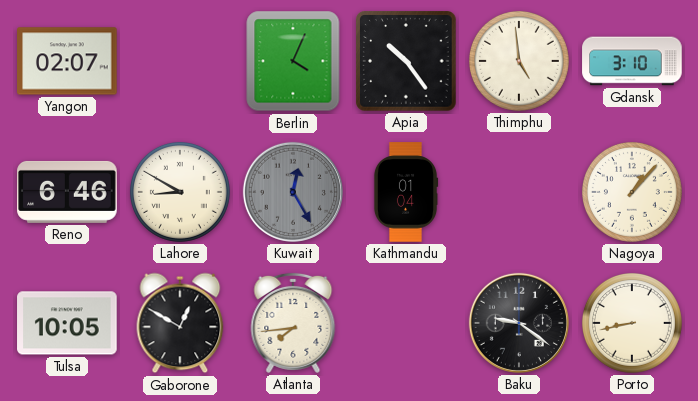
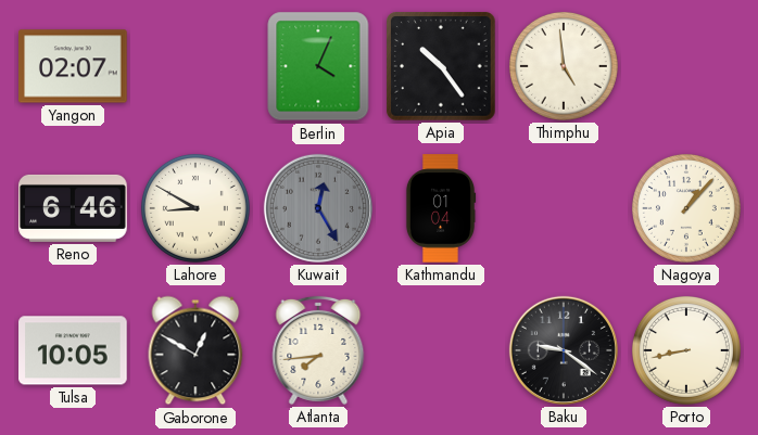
Gdansk: 3:10 -> none
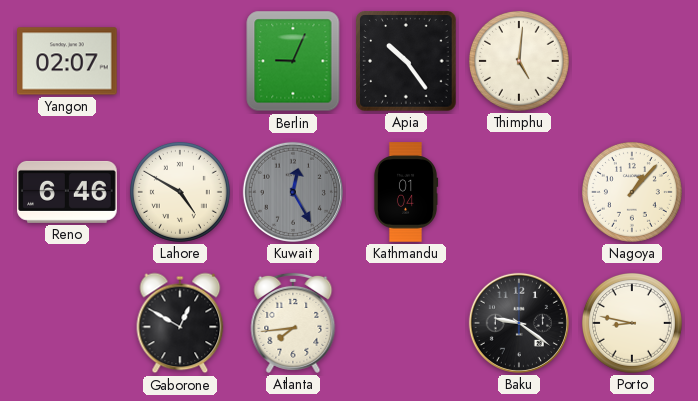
Berlin: 4:04 -> 9:04
Thimphu: 4:59 -> 5:01
Lahore: 8:50 -> 4:50
Tulsa: 10:05 -> none
Porto: 8:43 -> 8:47
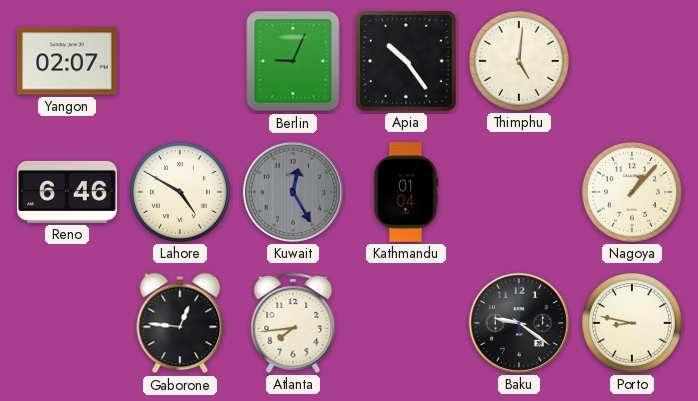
Gaborone: 12:50 -> 12:46
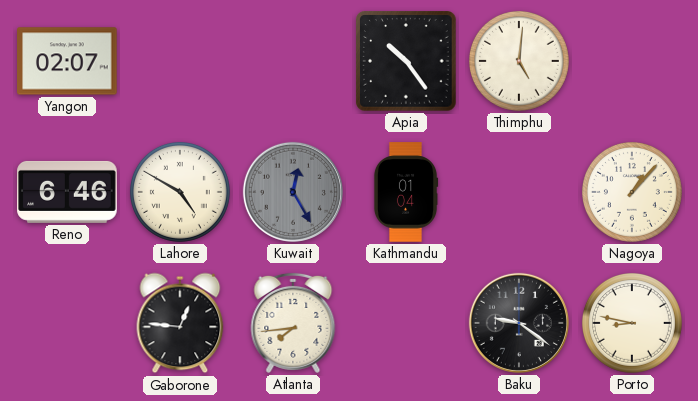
Berlin: 9:04 -> none
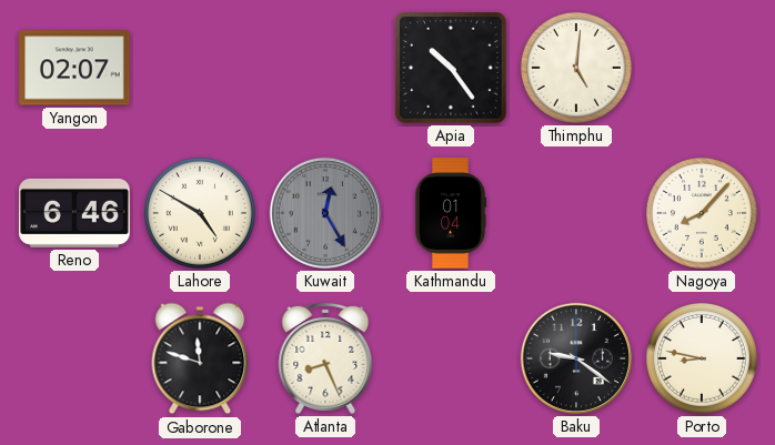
Nagoya: 1:07 -> 8:07
Gaborone: 12:46 -> 11:48
Atlanta: 7:44 -> 8:26
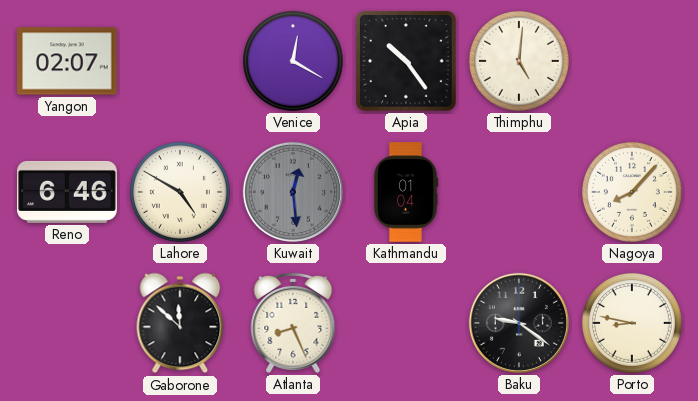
Venice: none -> 12:20
Kuwait: 12:25 -> 12:29
Gaborone: 11:48 -> 11:52
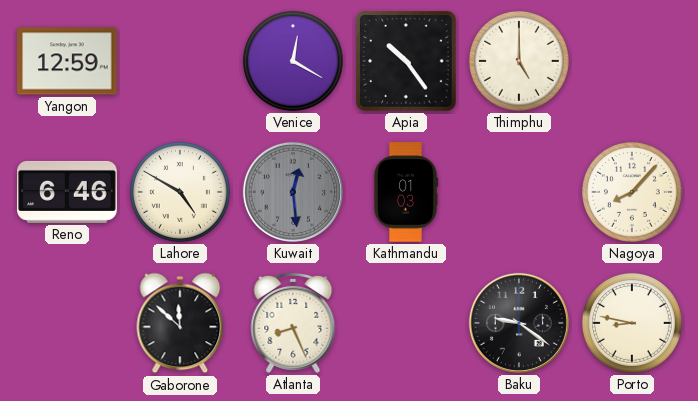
Yangon: 02:07 -> 12:59
Thimphu: 5:01 -> 5:00
Kathmandu: 01:04 -> 01:03
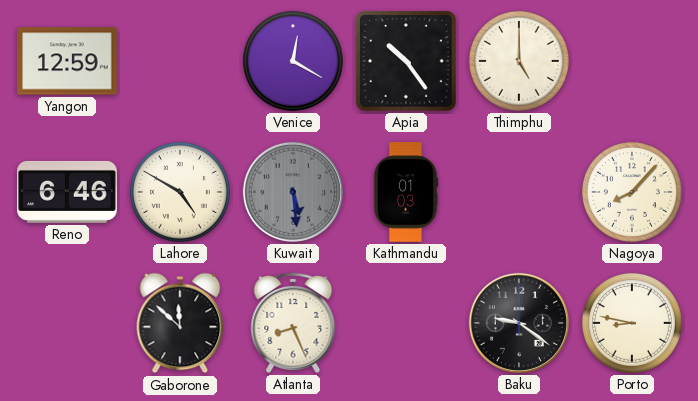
Kuwait: 12:29 -> 5:29
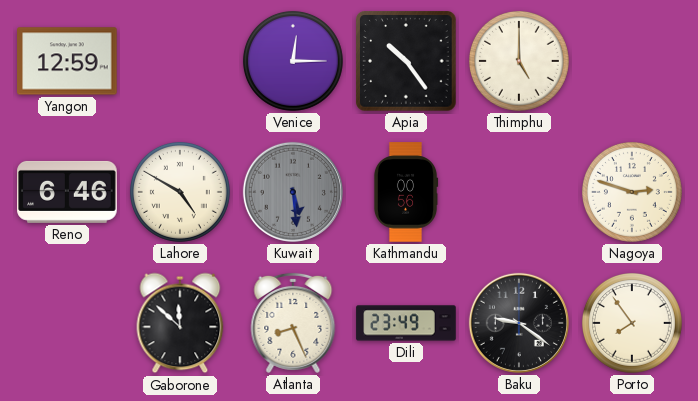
Venice: 12:20 -> 12:15
Kathmandu: 01:03 -> 00:56
Nagoya: 8:07 -> 2:48
Dili: none -> 23:49
Porto: 8:47 -> 7:54
